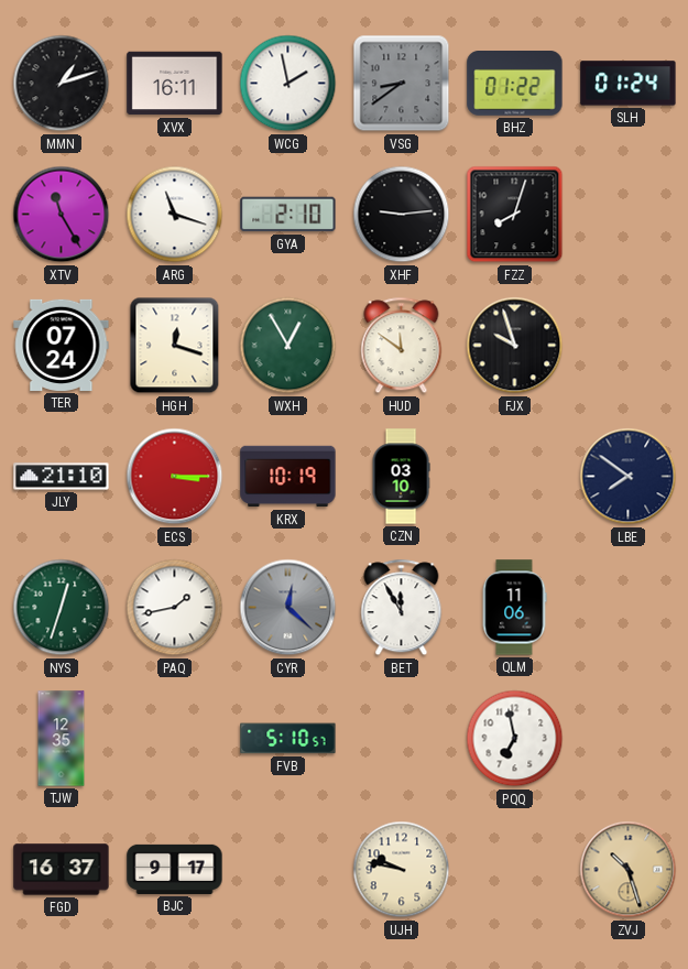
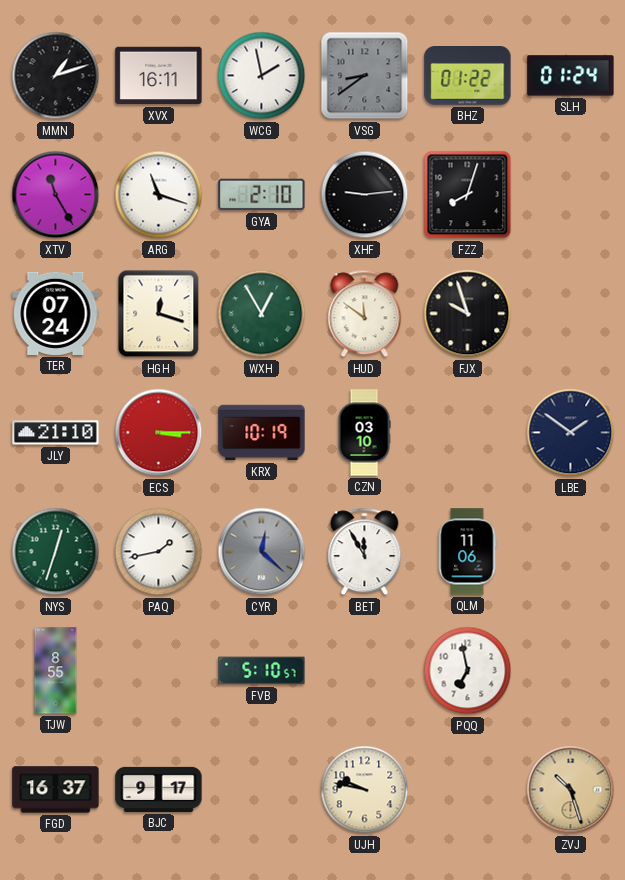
LBE: 7:51 -> 1:51
TJW: 12:35 -> 8:55
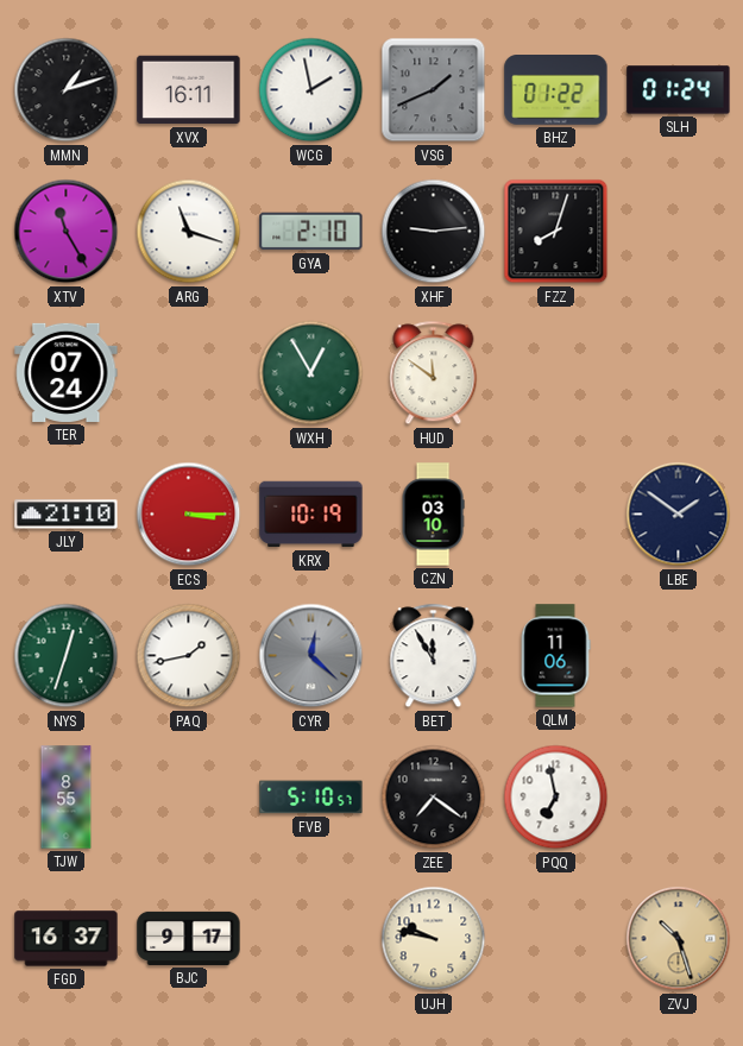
VSG: 8:39 -> 1:41
HGH: 12:18 -> none
FJX: 9:57 -> none
ZEE: none -> 7:21
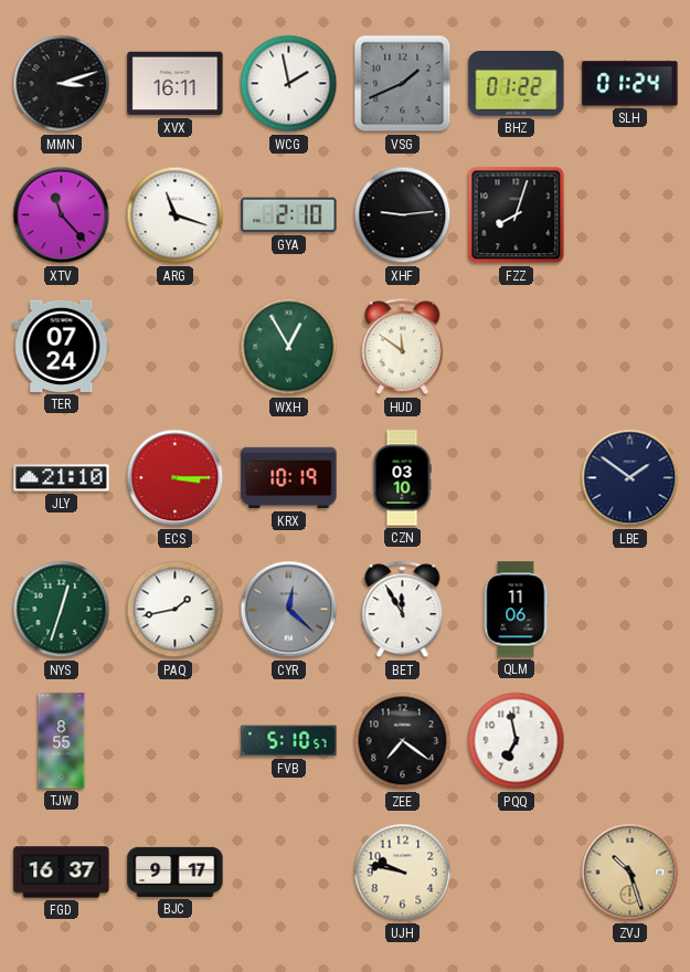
MMN: 1:12 -> 3:12
XTV: 11:25 -> 11:23
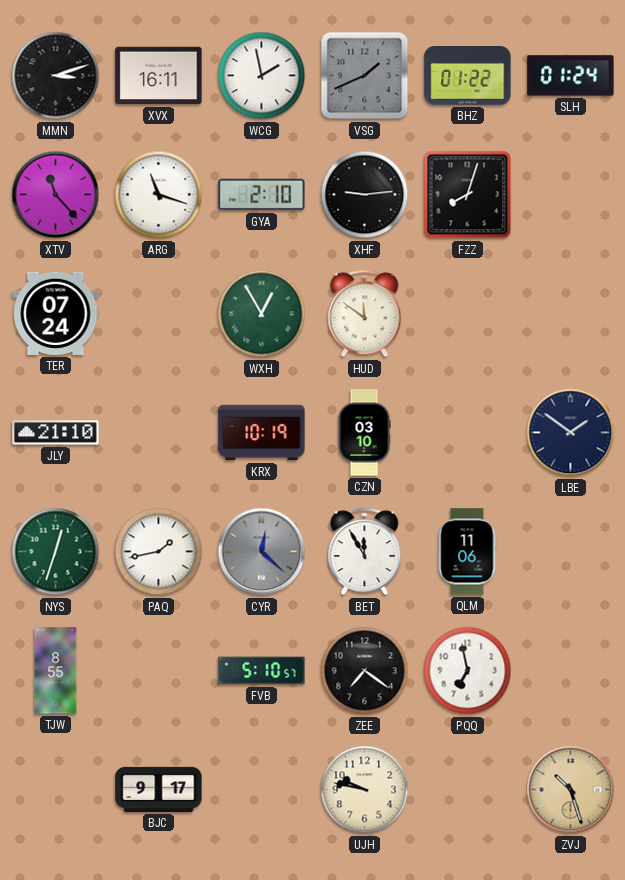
ECS: 3:15 -> none
FGD: 16:37 -> none
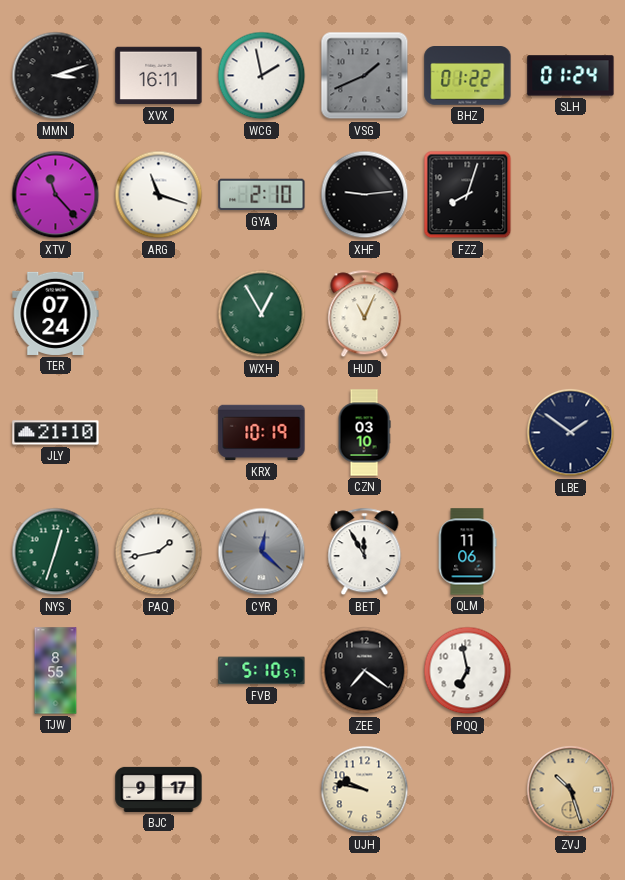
HUD: 11:51 -> 11:04
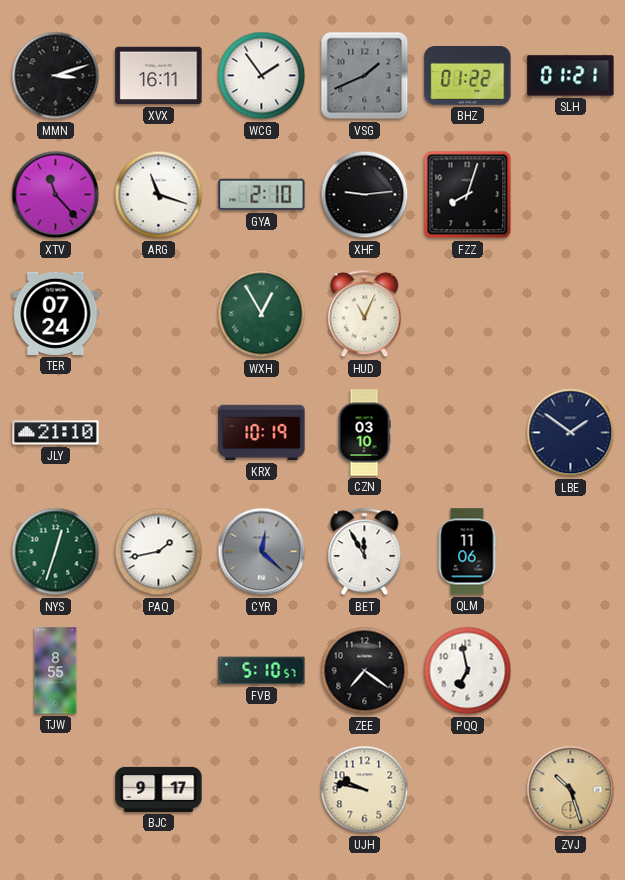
WCG: 1:58 -> 1:54
SLH: 01:24 -> 01:21
